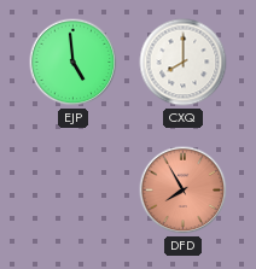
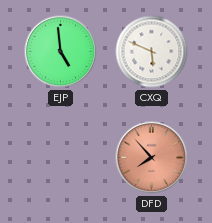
CXQ: 8:00 -> 5:49
DFD: 7:55 -> 7:53
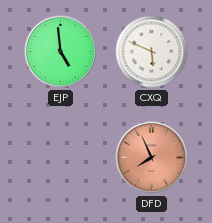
DFD: 7:53 -> 7:56
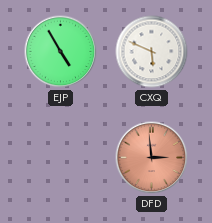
EJP: 4:59 -> 4:55
DFD: 7:56 -> 2:59
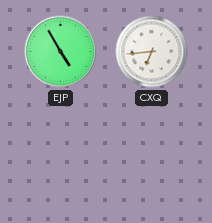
CXQ: 5:49 -> 6:44
DFD: 2:59 -> none
